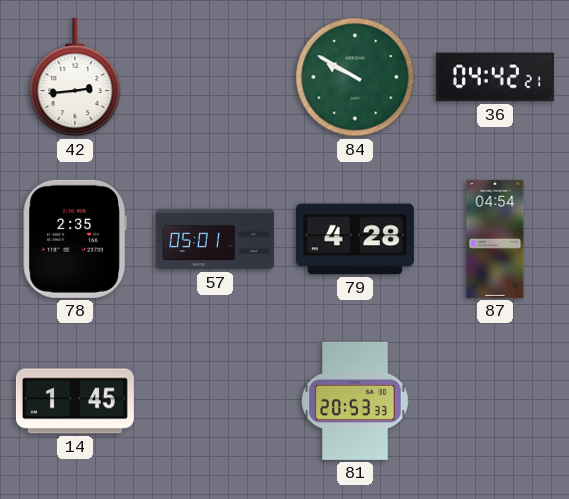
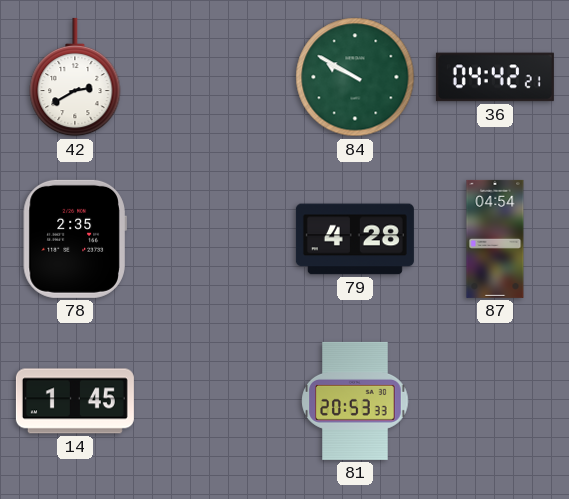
42: 2:44 -> 2:40
57: 05:01 -> none
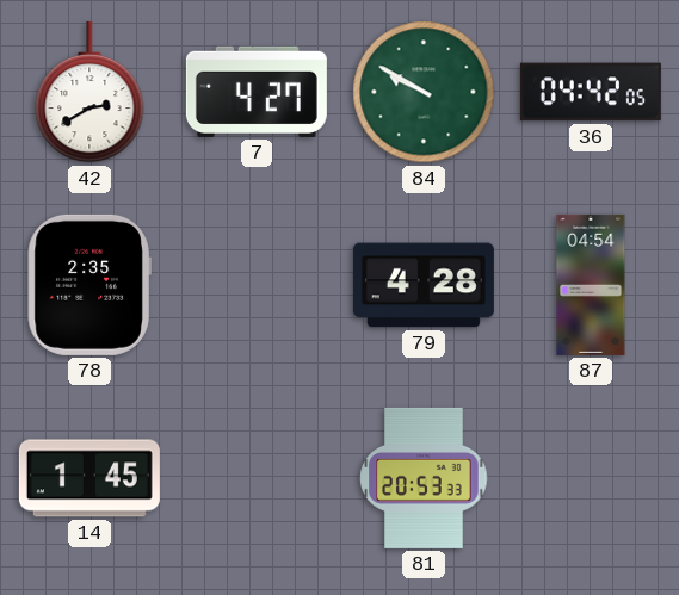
7: none -> 4:27
36: 04:42:21 -> 04:42:05
